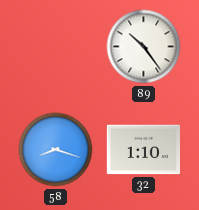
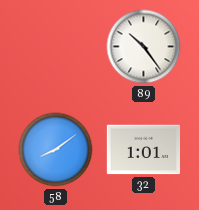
58: 8:18 -> 8:09
32: 1:10 -> 1:01
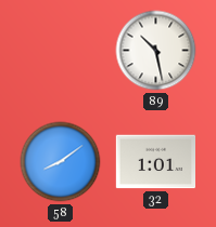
89: 10:24 -> 10:28
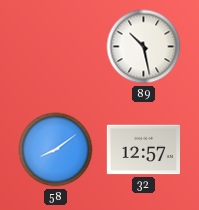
32: 1:01 -> 12:57
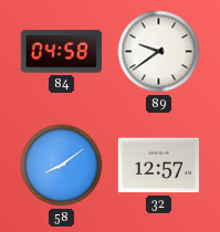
84: none -> 04:58
89: 10:28 -> 9:39
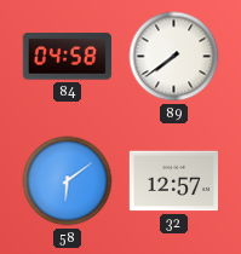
89: 9:39 -> 7:39
58: 8:09 -> 6:09
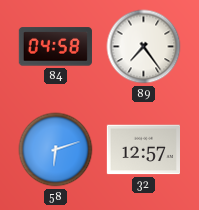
89: 7:39 -> 7:24
58: 6:09 -> 6:12
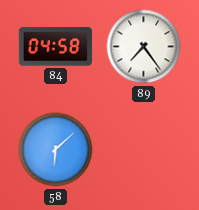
58: 6:12 -> 6:08
32: 12:57 -> none
